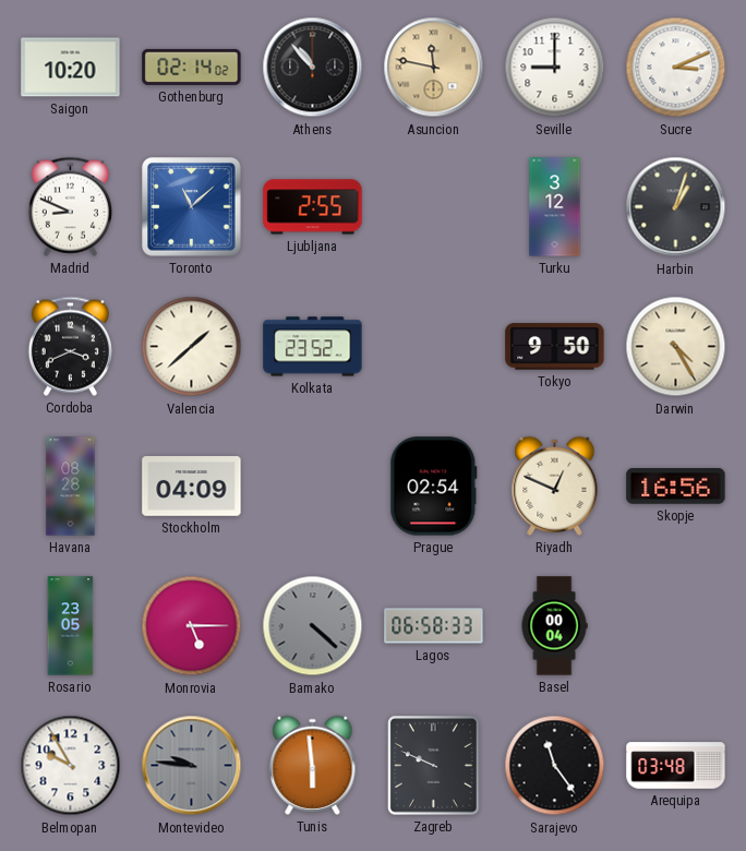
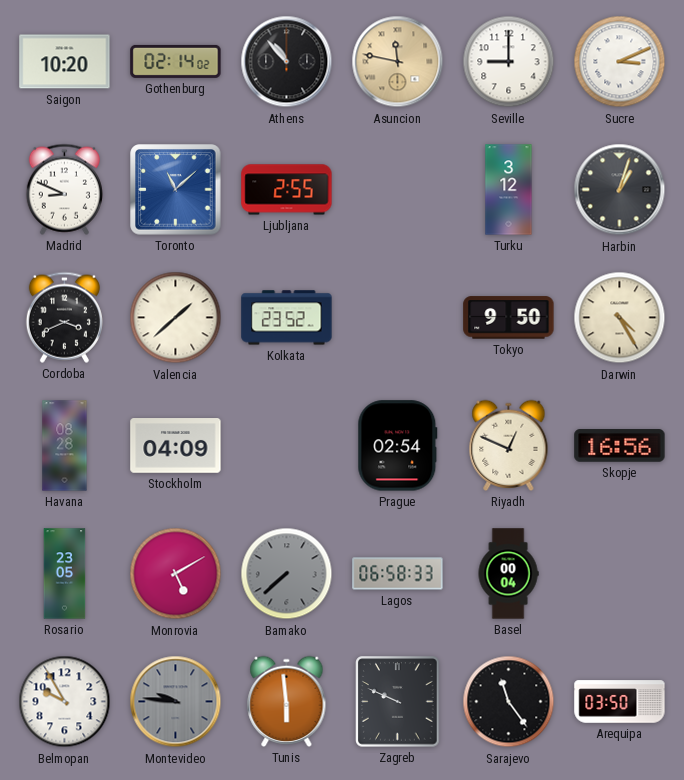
Monrovia: 5:15 -> 5:10
Bamako: 4:22 -> 7:38
Arequipa: 03:48 -> 03:50
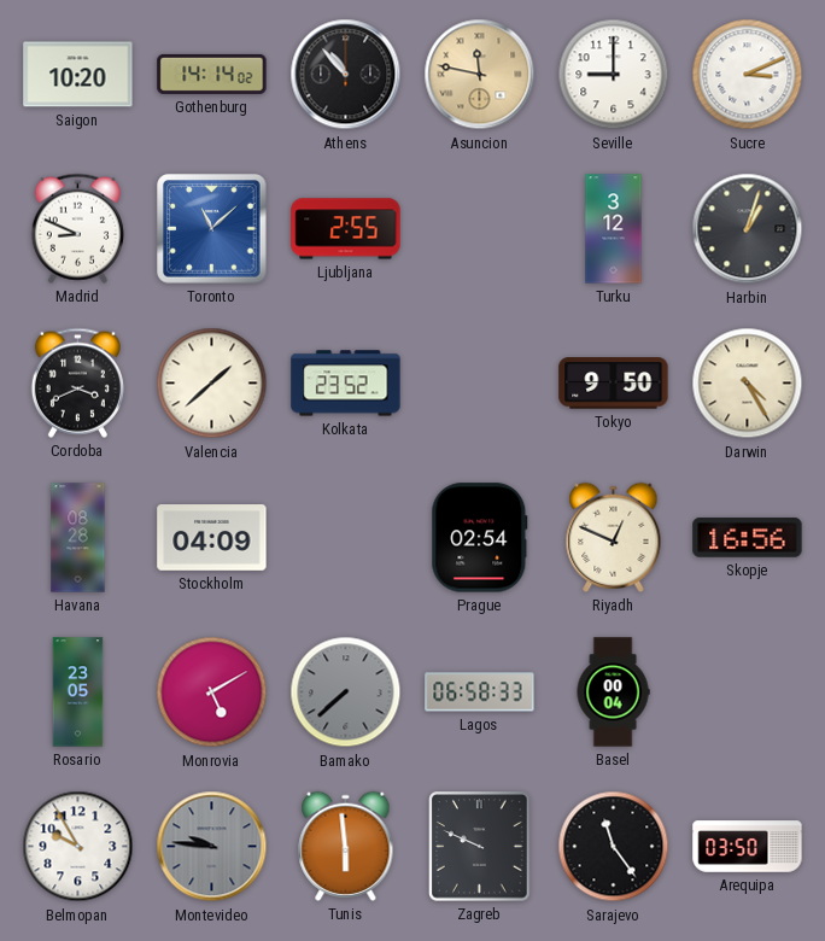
Gothenburg: 02:14 -> 14:14
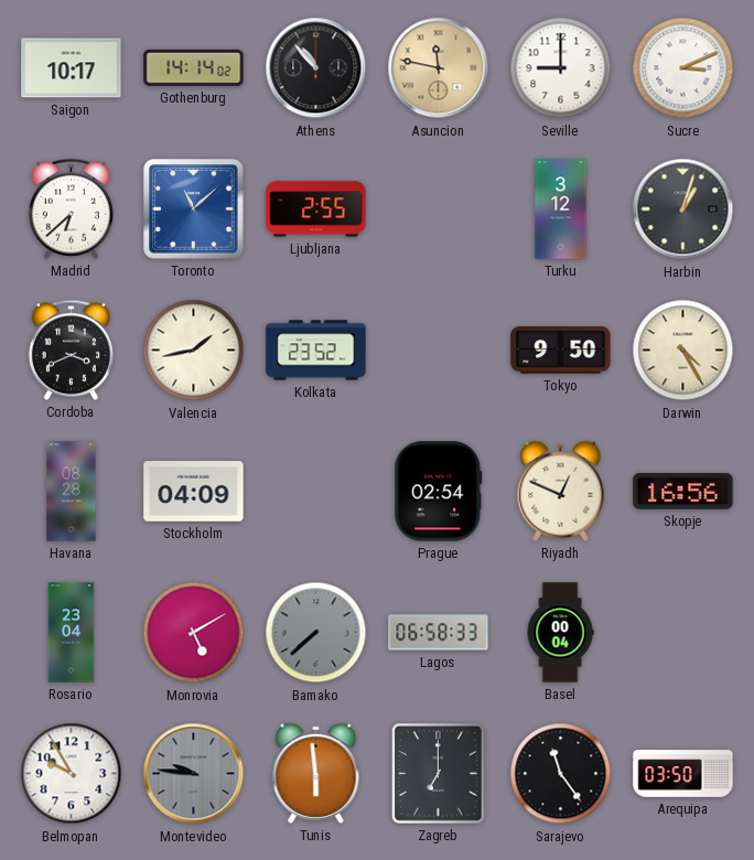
Saigon: 10:20 -> 10:17
Madrid: 8:49 -> 6:38
Valencia: 1:38 -> 1:43
Rosario: 23:05 -> 23:04
Zagreb: 9:49 -> 7:00
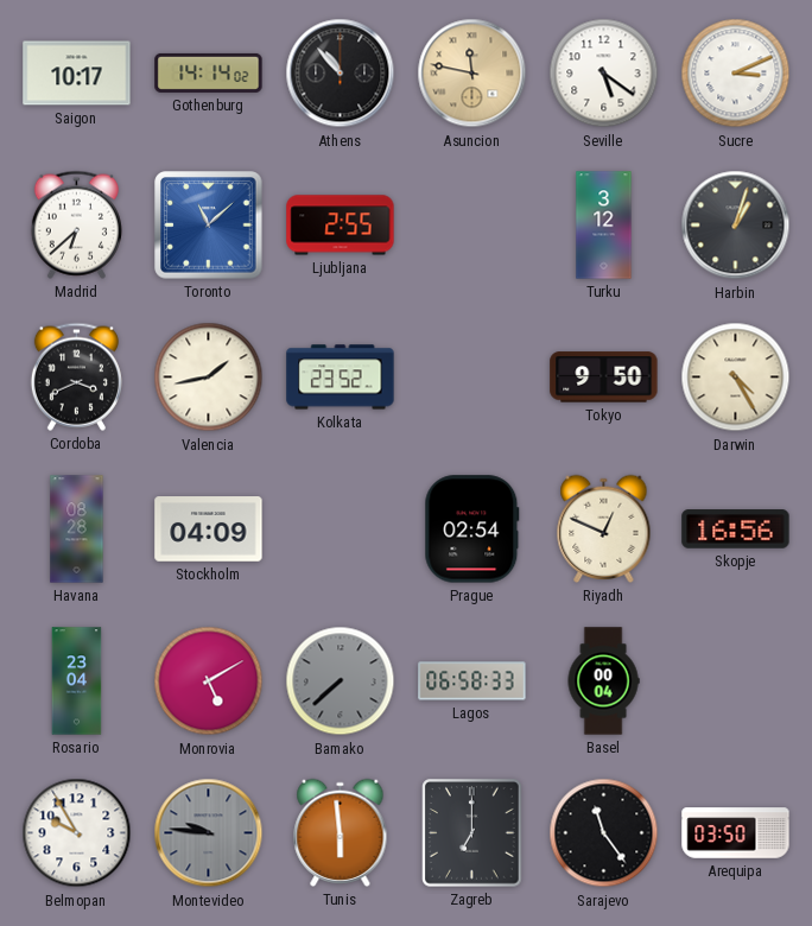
Seville: 9:00 -> 5:21
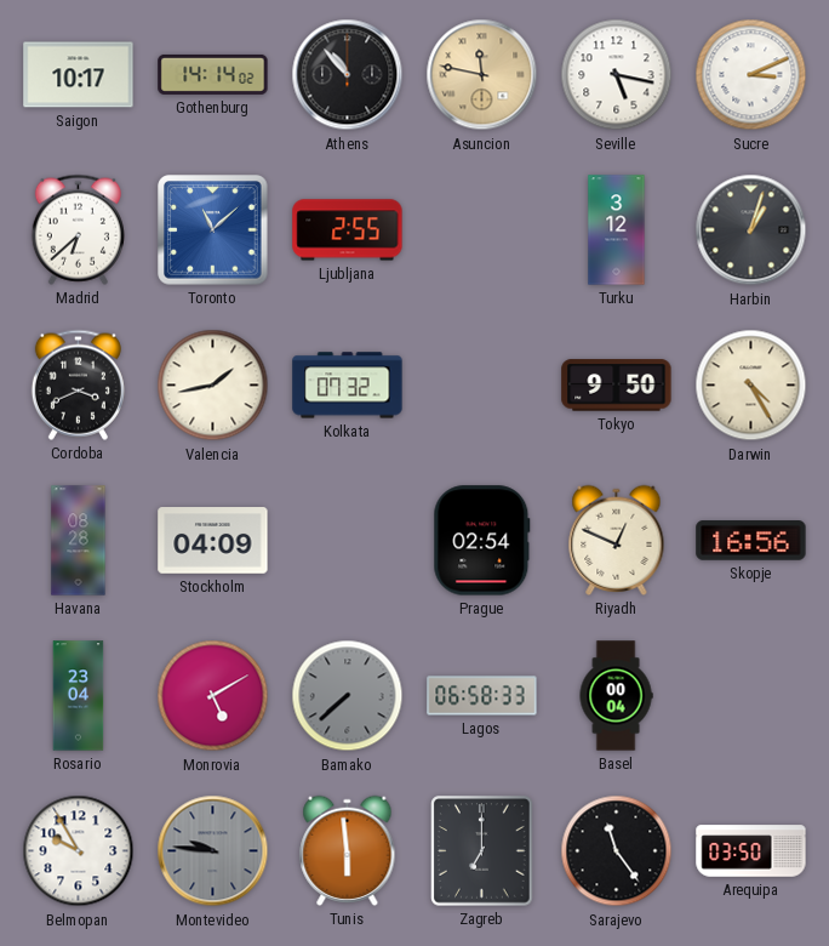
Seville: 5:21 -> 5:17
Kolkata: 23:52 -> 07:32
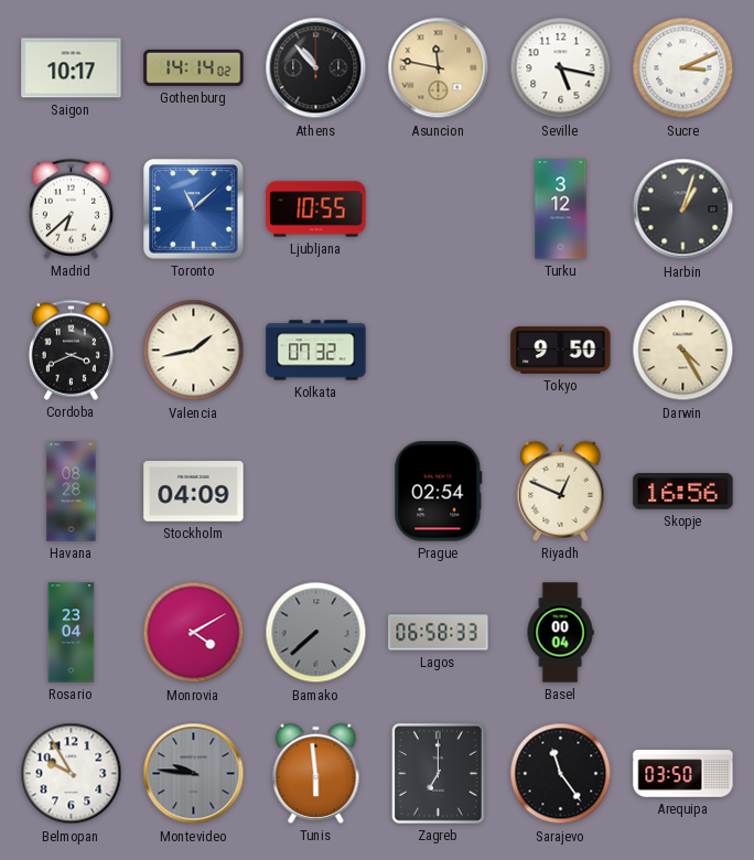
Ljubljana: 2:55 -> 10:55
Monrovia: 5:10 -> 4:10
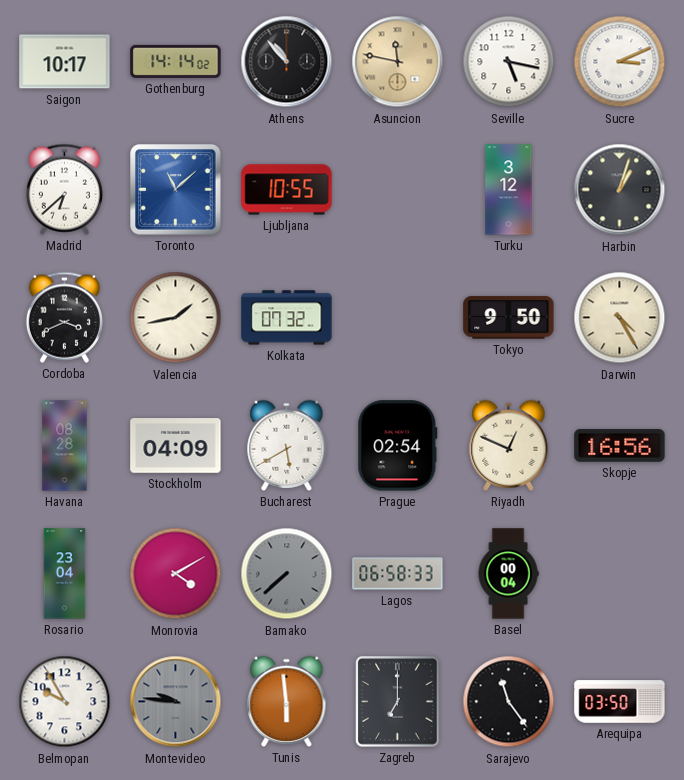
Bucharest: none -> 5:40
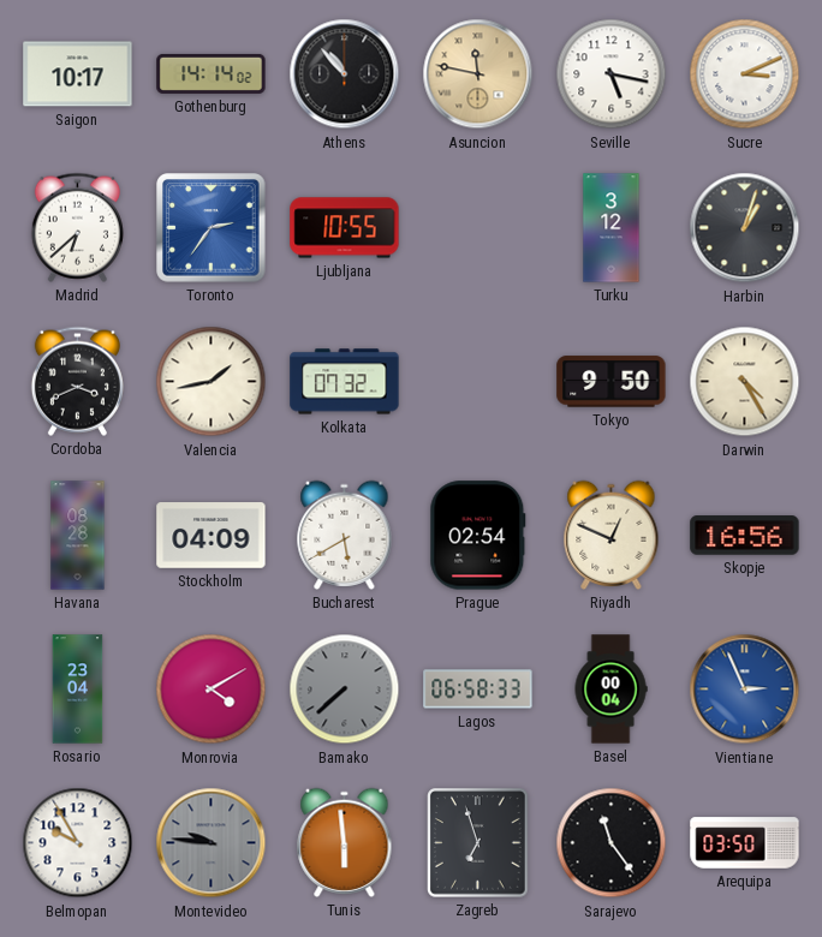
Toronto: 11:08 -> 2:36
Vientiane: none -> 2:56
Zagreb: 7:00 -> 6:57
